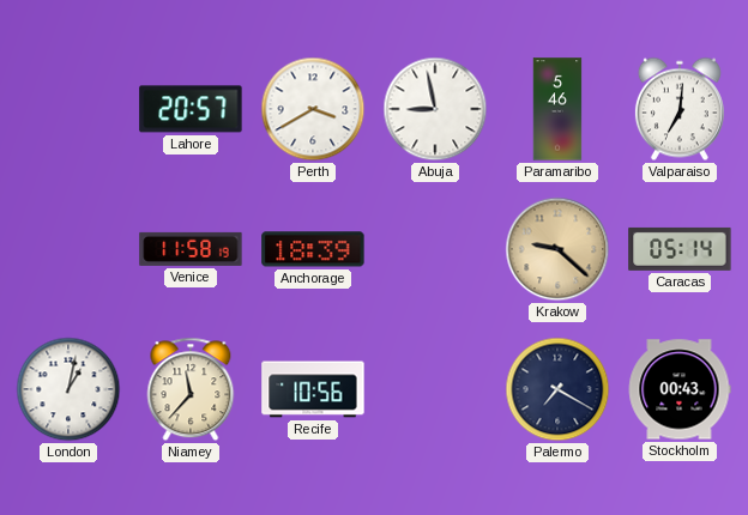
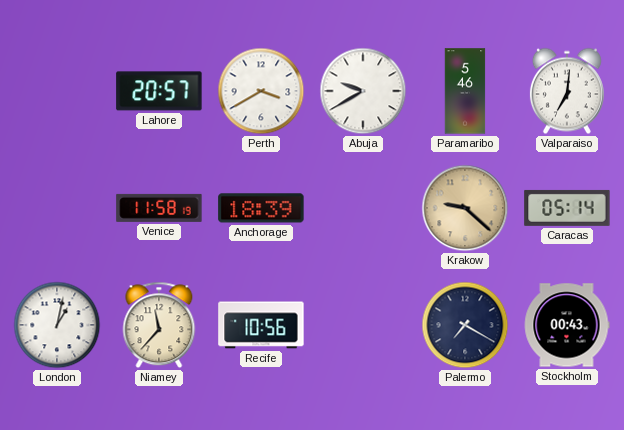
Abuja: 8:58 -> 9:40
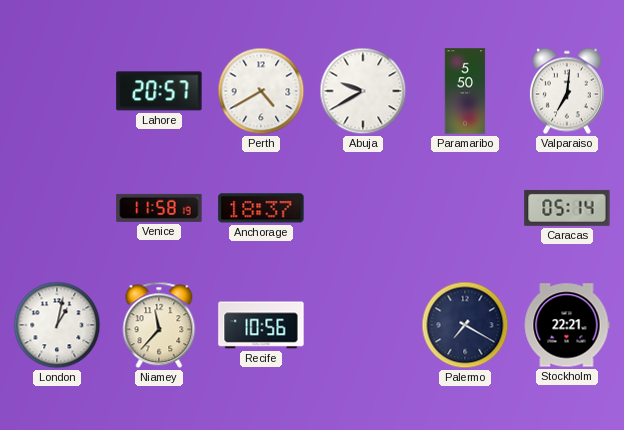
Perth: 3:40 -> 4:40
Paramaribo: 5:46 -> 5:50
Anchorage: 18:39 -> 18:37
Krakow: 9:22 -> none
Stockholm: 00:43 -> 22:21
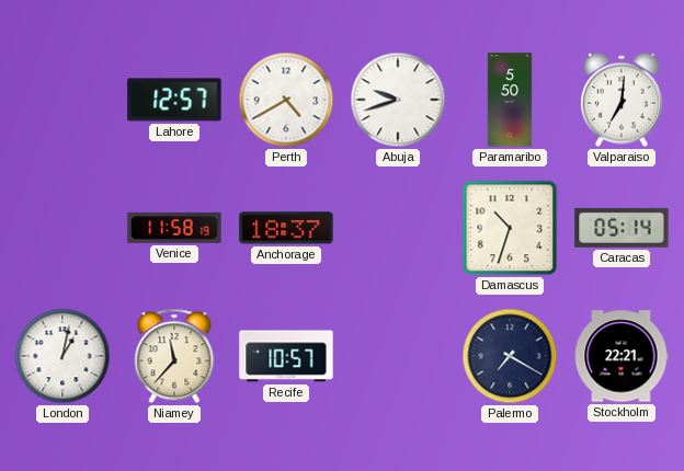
Lahore: 20:57 -> 12:57
Abuja: 9:40 -> 9:42
Damascus: none -> 10:33
Recife: 10:56 -> 10:57
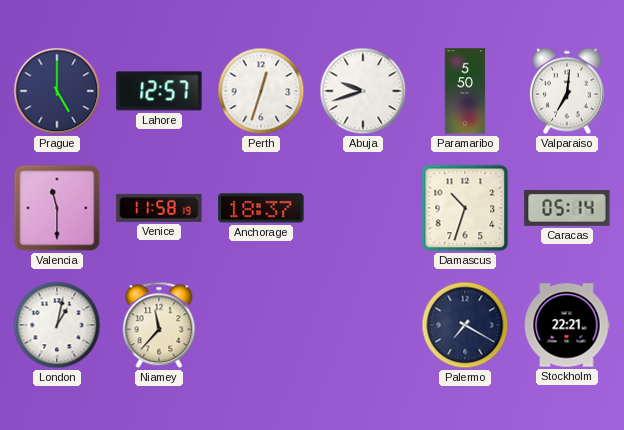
Prague: none -> 5:00
Perth: 4:40 -> 12:33
Valencia: none -> 11:30
Recife: 10:57 -> none
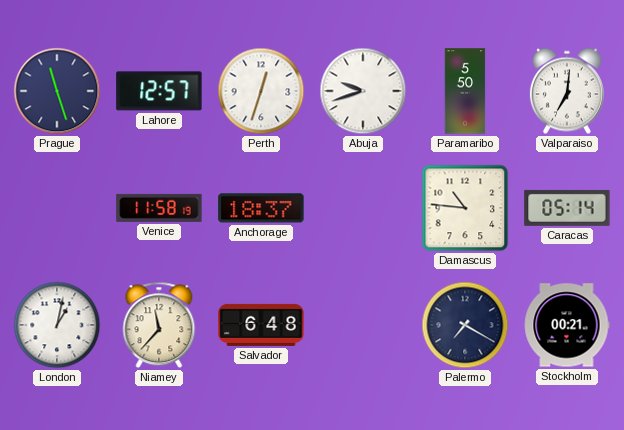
Prague: 5:00 -> 11:27
Valencia: 11:30 -> none
Damascus: 10:33 -> 10:46
Salvador: none -> 6:48
Stockholm: 22:21 -> 00:21
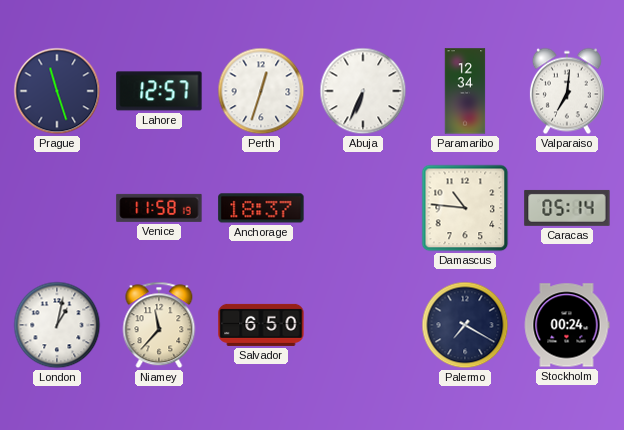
Abuja: 9:42 -> 6:34
Paramaribo: 5:50 -> 12:34
Salvador: 6:48 -> 6:50
Stockholm: 00:21 -> 00:24
